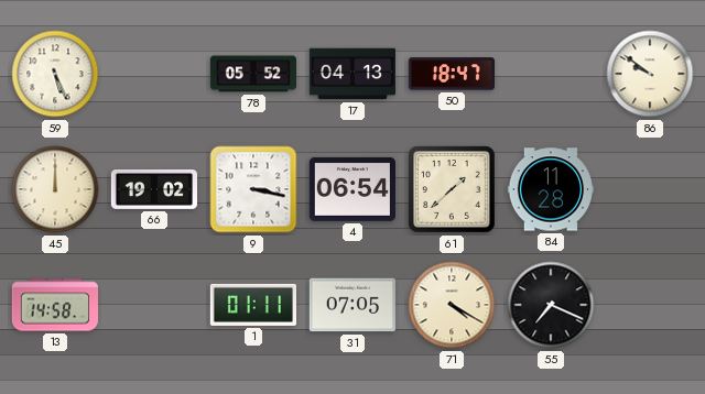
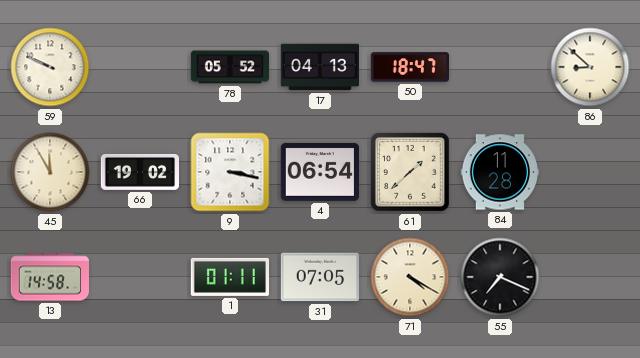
59: 5:26 -> 9:49
86: 9:51 -> 8:52
45: 12:00 -> 11:55
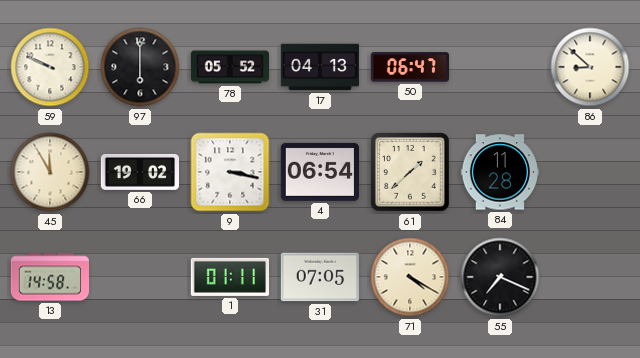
97: none -> 6:00
50: 18:47 -> 06:47
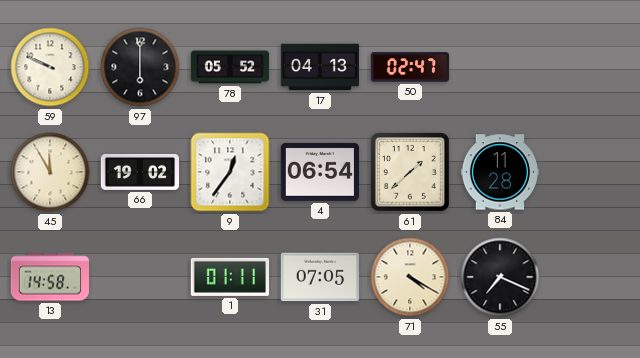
50: 06:47 -> 02:47
86: 8:52 -> none
9: 3:17 -> 12:36
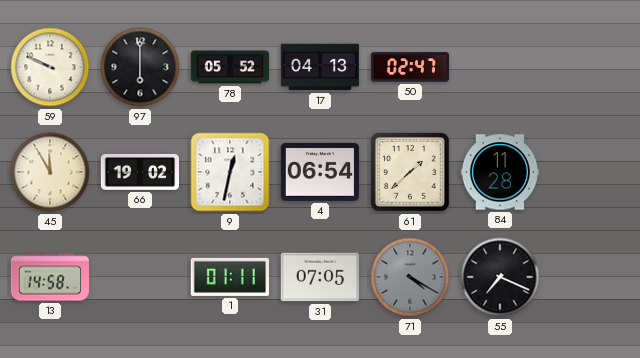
9: 12:36 -> 12:32
71 dial: cream -> grey
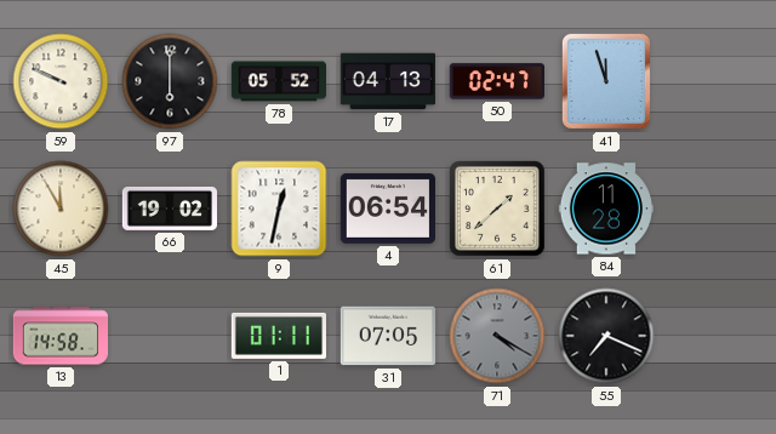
41: none -> 11:57
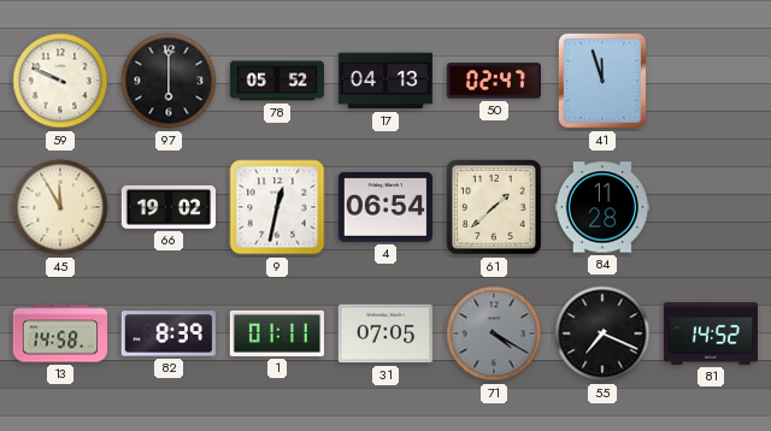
82: none -> 8:39
81: none -> 14:52
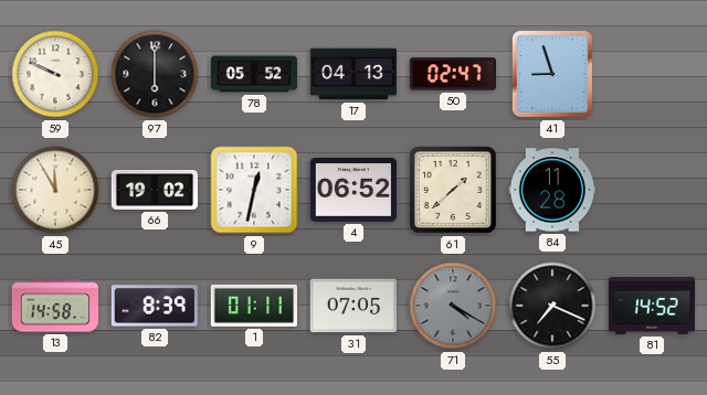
41: 11:57 -> 8:57
4: 06:54 -> 06:52
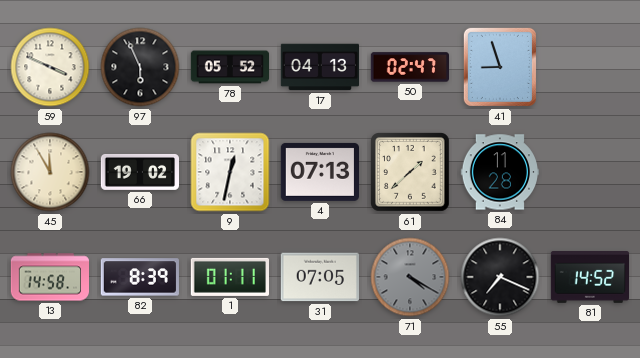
59: 9:49 -> 3:49
97: 6:00 -> 5:56
4: 06:52 -> 07:13
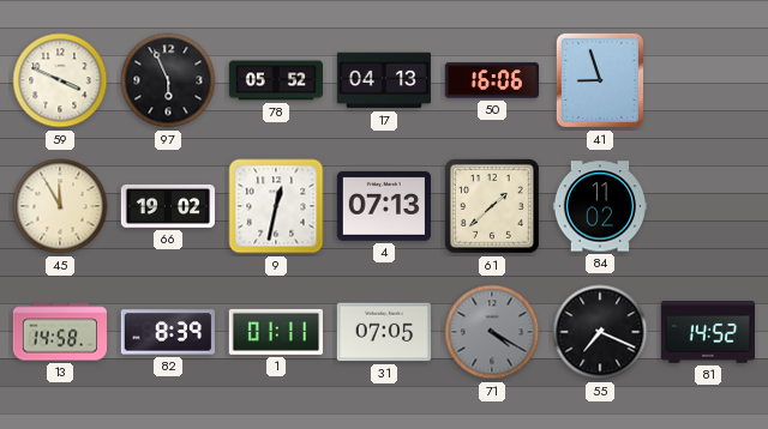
50: 02:47 -> 16:06
84: 11:28 -> 11:02
